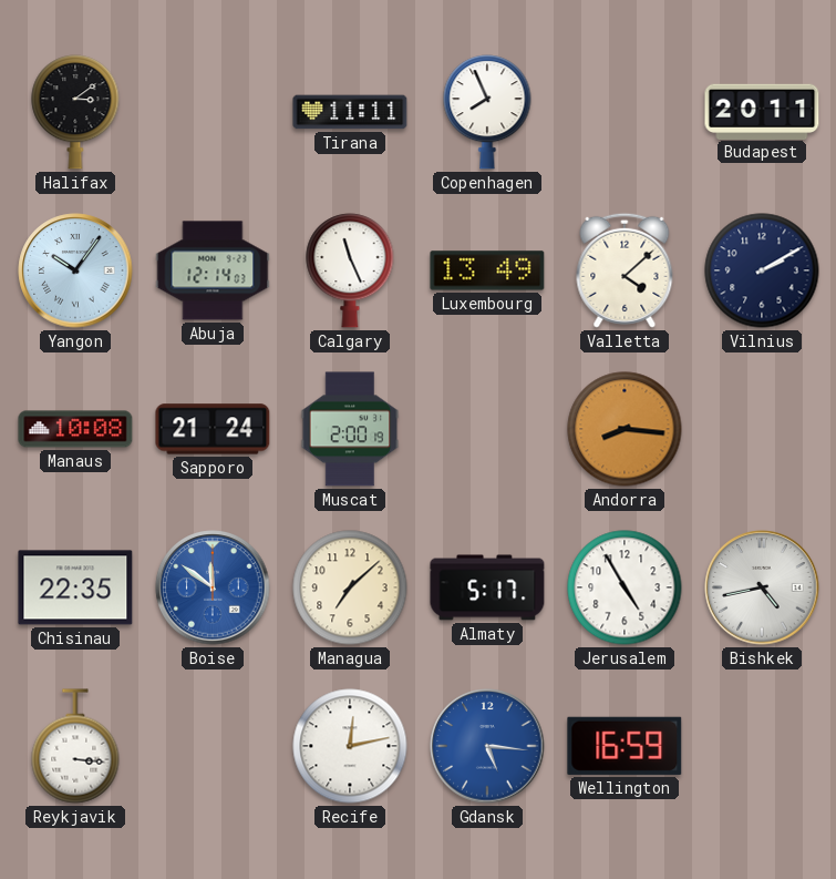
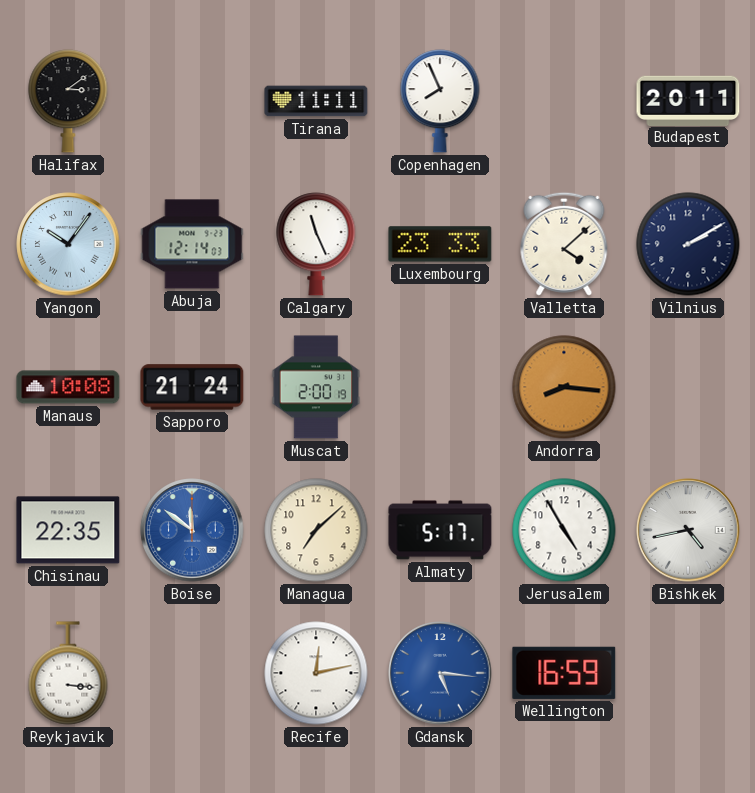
Luxembourg: 13:49 -> 23:33
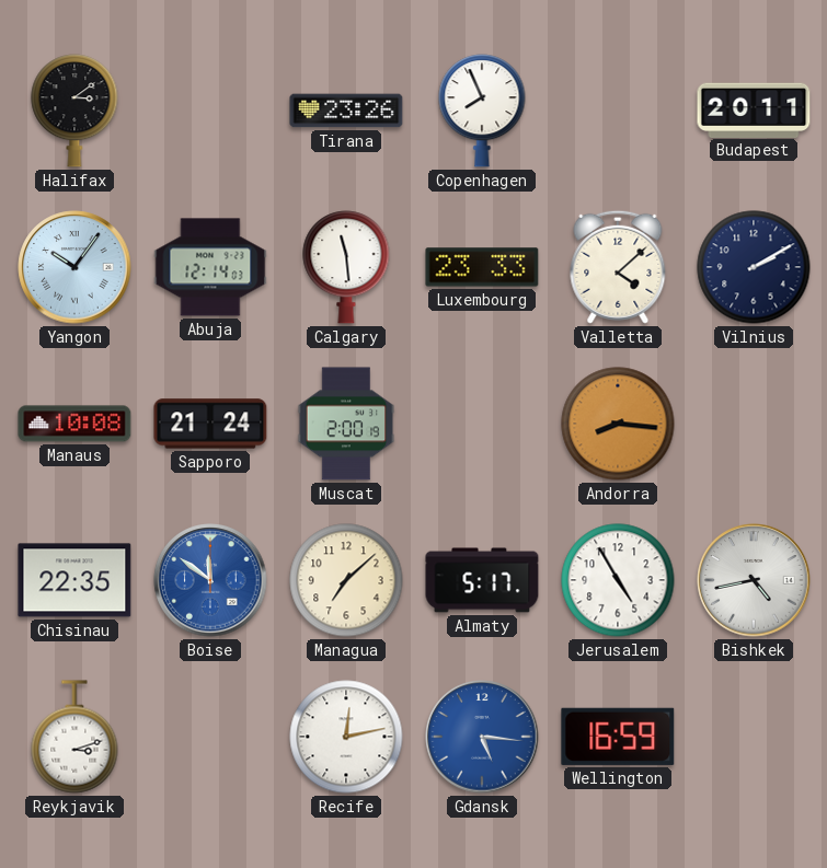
Tirana: 11:11 -> 23:26
Calgary: 11:26 -> 11:29
Reykjavik: 3:16 -> 3:12
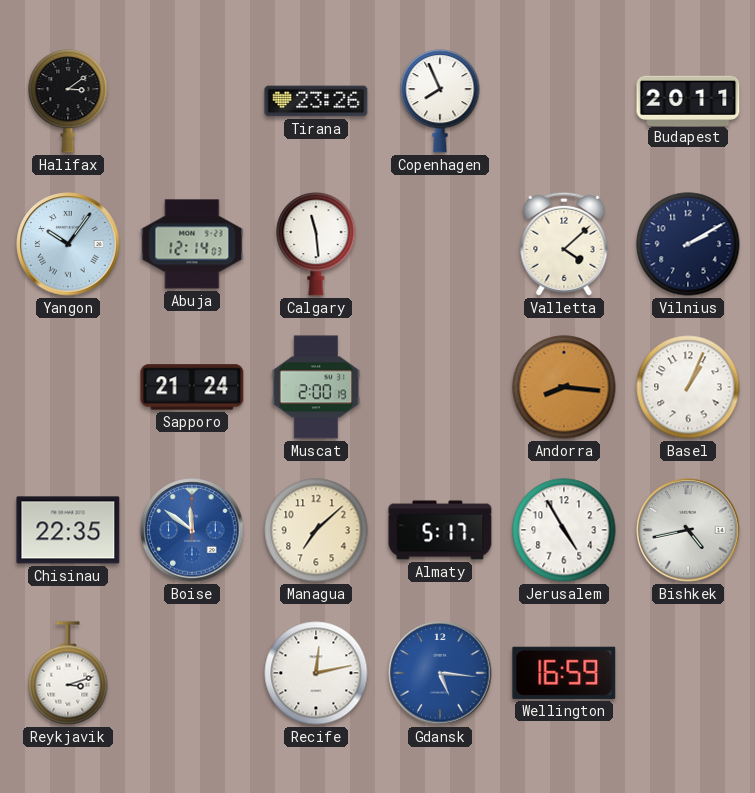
Luxembourg: 23:33 -> none
Manaus: 10:08 -> none
Basel: none -> 1:04
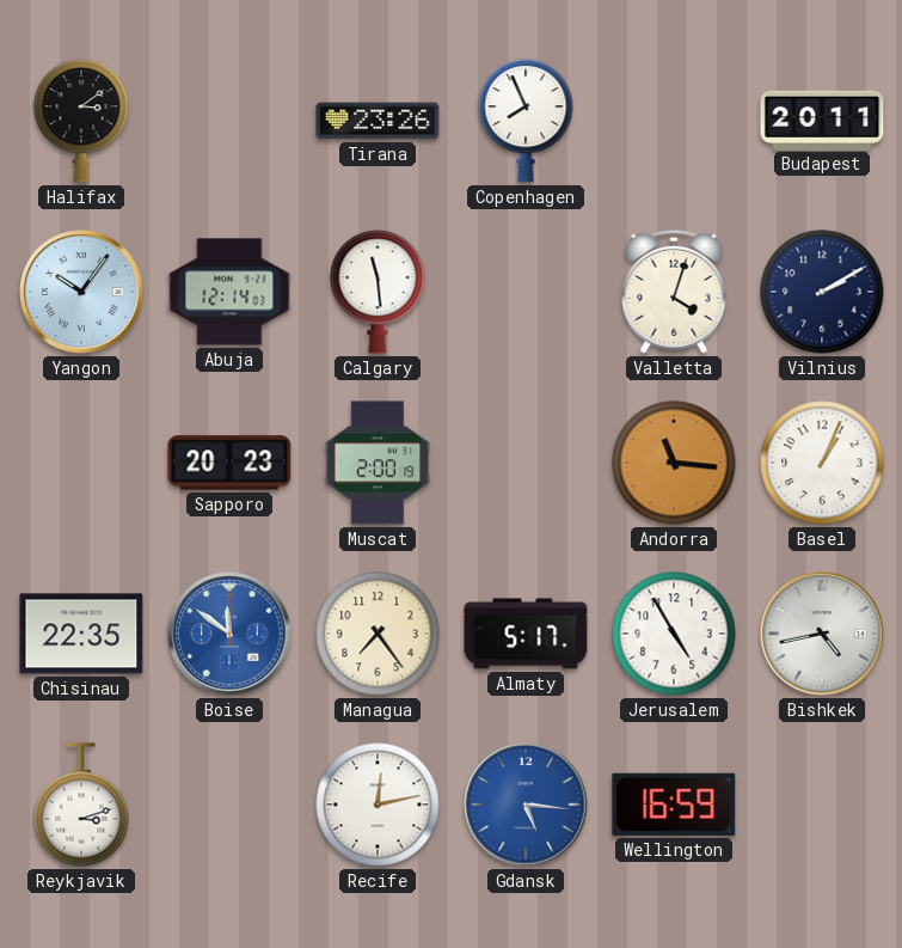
Valletta: 4:08 -> 4:03
Sapporo: 21:24 -> 20:23
Andorra: 8:16 -> 11:16
Managua: 7:08 -> 7:24
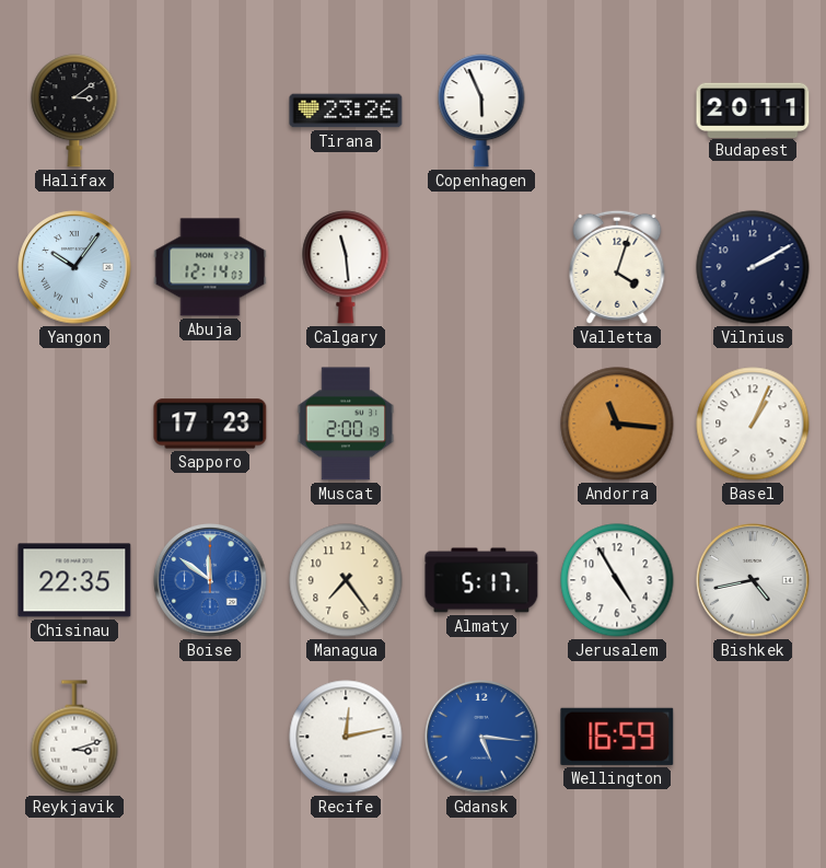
Copenhagen: 7:56 -> 5:56
Sapporo: 20:23 -> 17:23
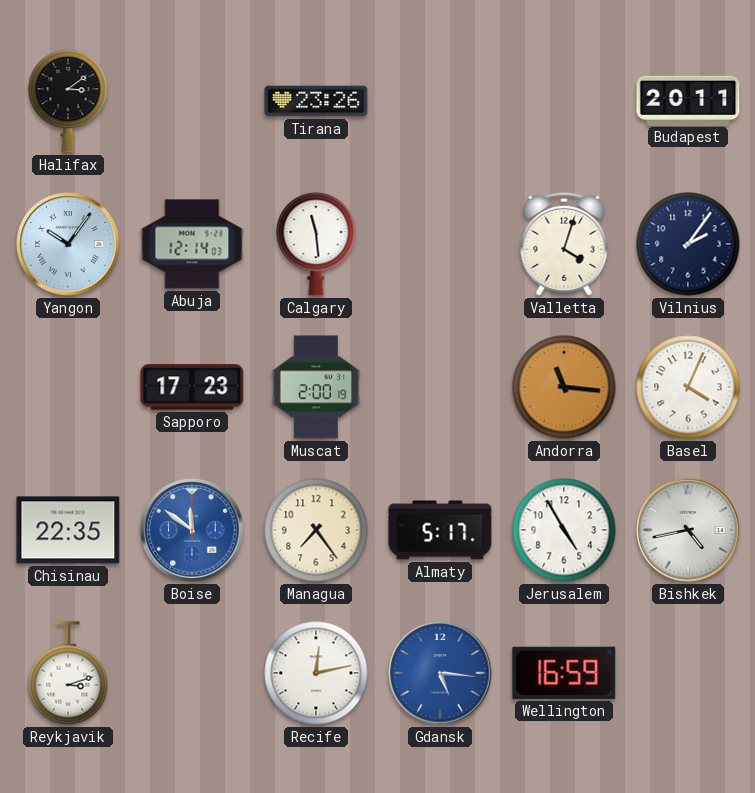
Copenhagen: 5:56 -> none
Vilnius: 2:10 -> 2:06
Basel: 1:04 -> 4:04
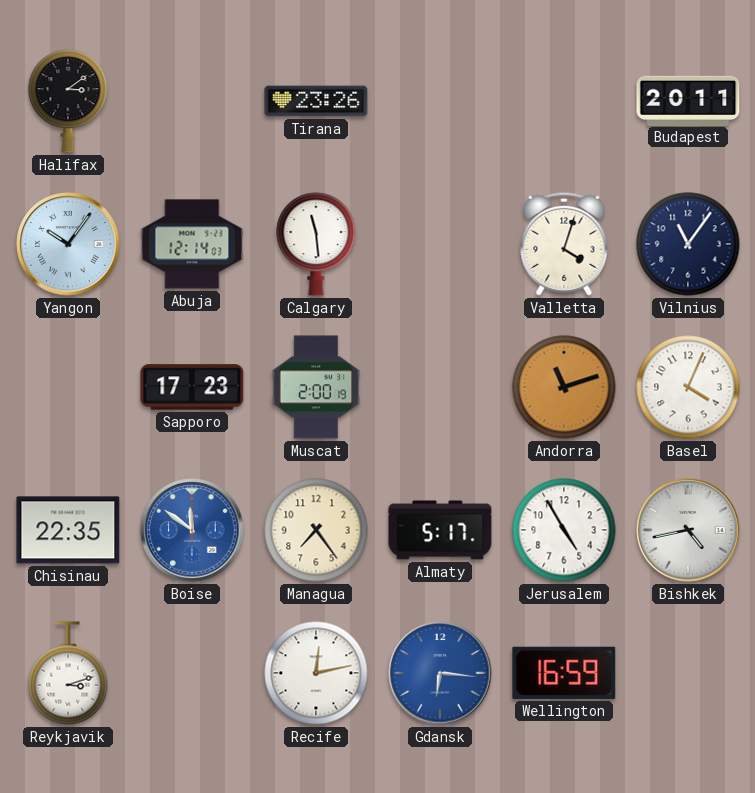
Vilnius: 2:06 -> 11:06
Andorra: 11:16 -> 11:12
Gdansk: 5:16 -> 6:16
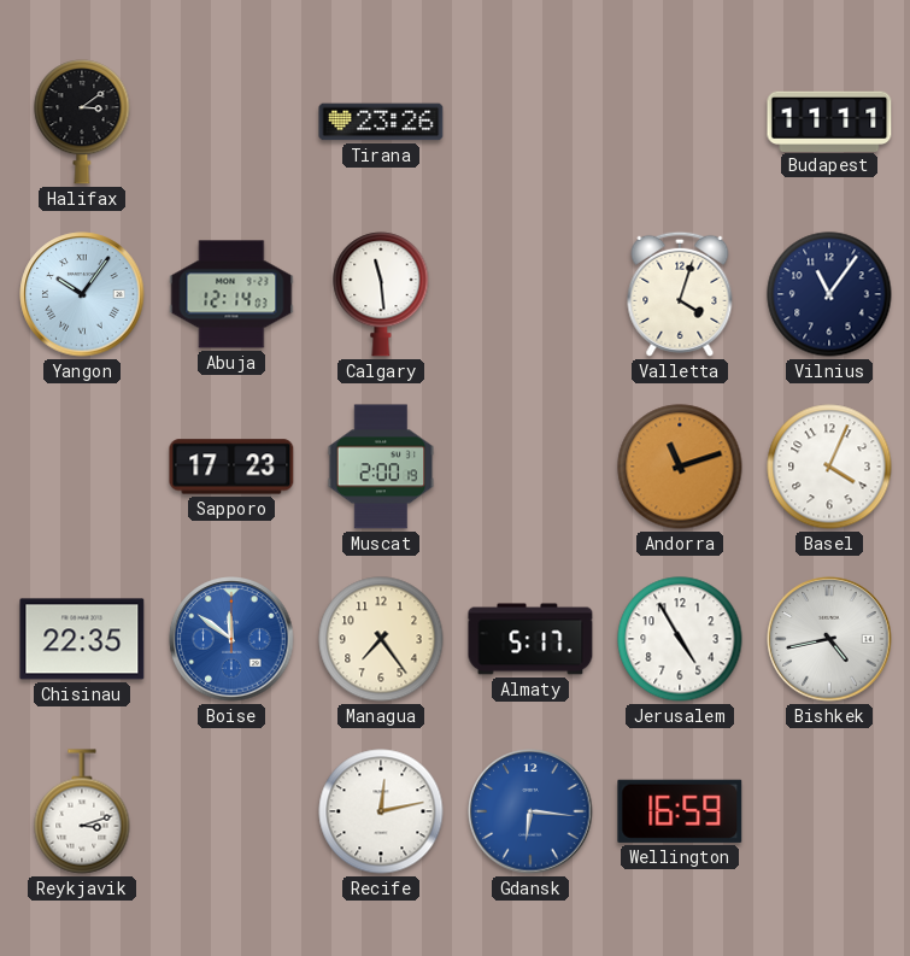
Budapest: 20:11 -> 11:11
